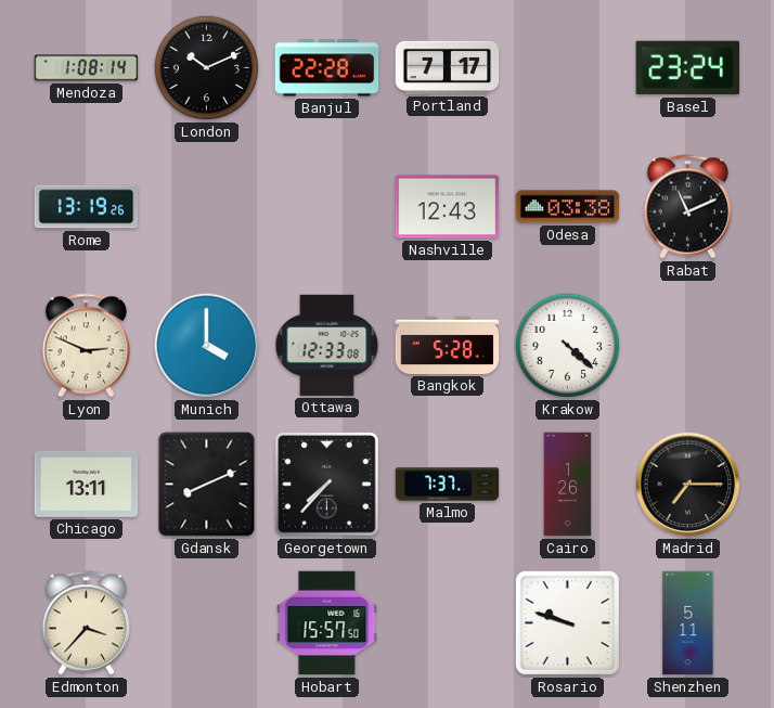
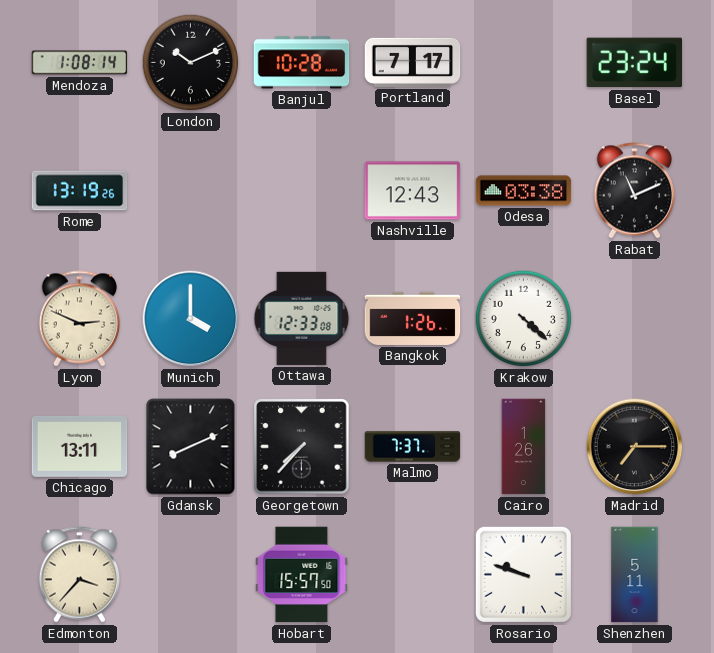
Banjul: 22:28 -> 10:28
Bangkok: 5:28 -> 1:26
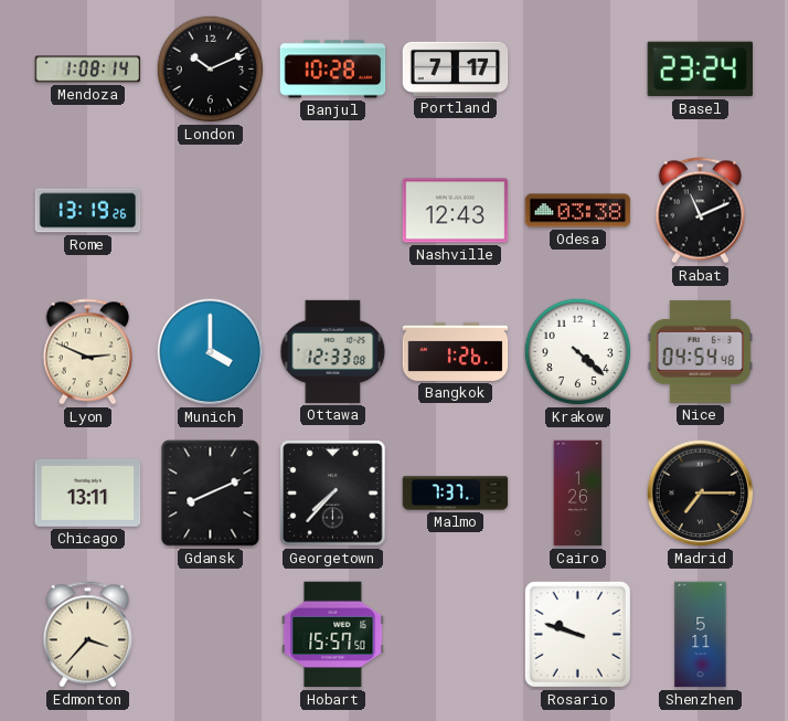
Nice: none -> 04:54
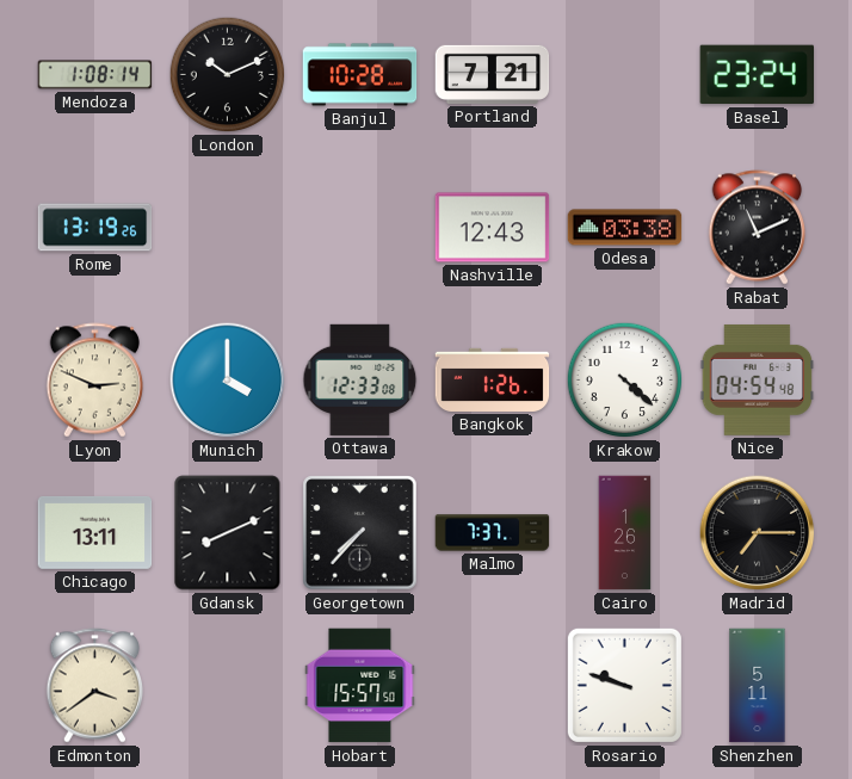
Portland: 7:17 -> 7:21
Edmonton: 3:37 -> 3:39
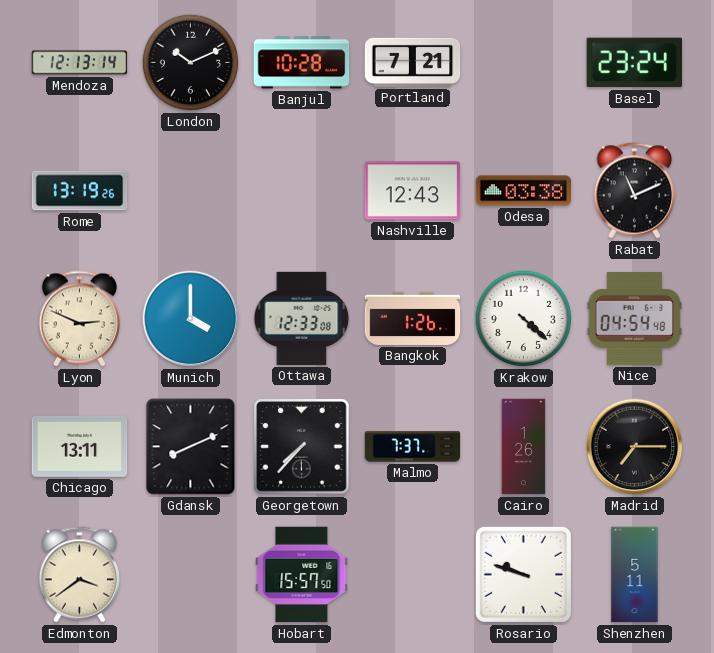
Mendoza: 1:08 -> 12:13
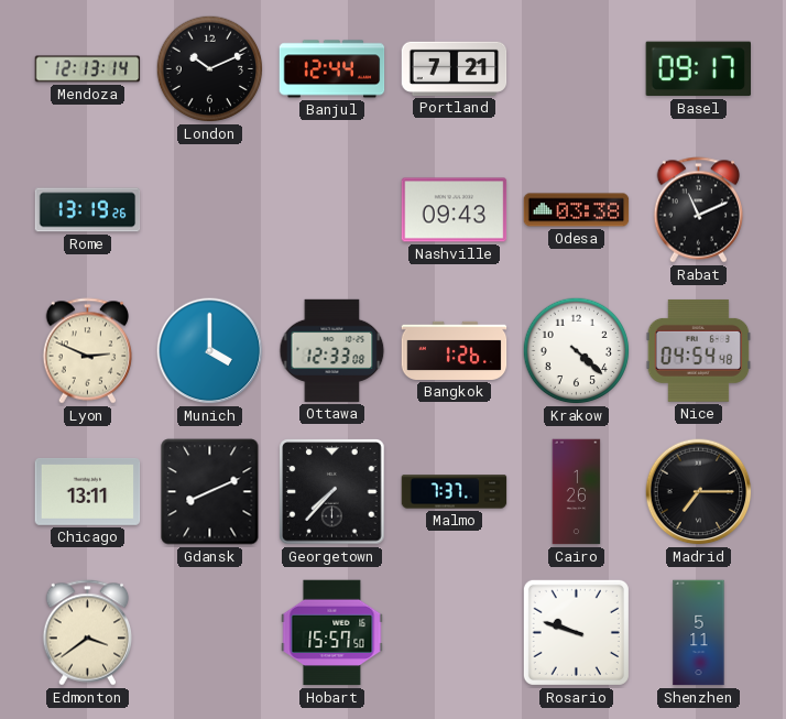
Banjul: 10:28 -> 12:44
Basel: 23:24 -> 09:17
Nashville: 12:43 -> 09:43
